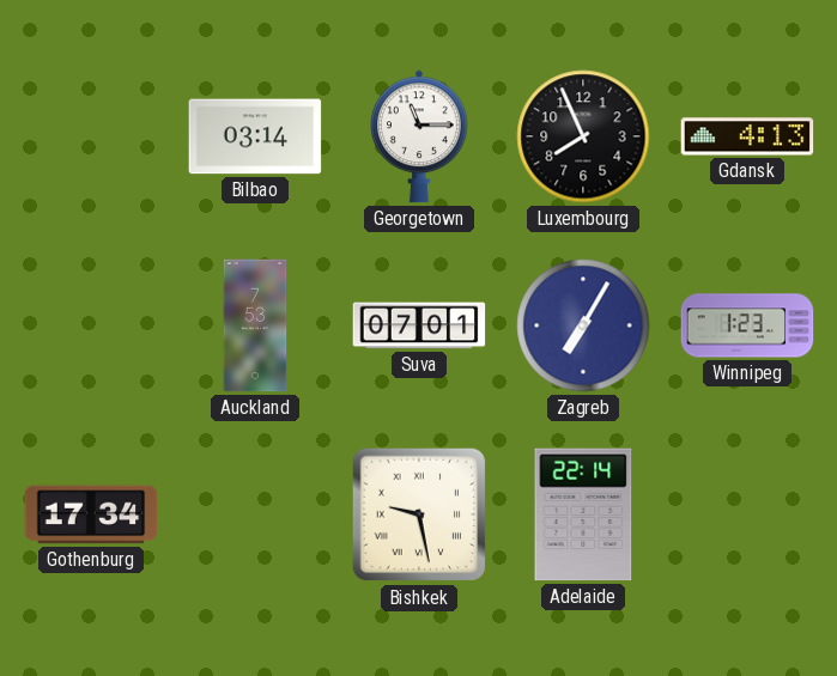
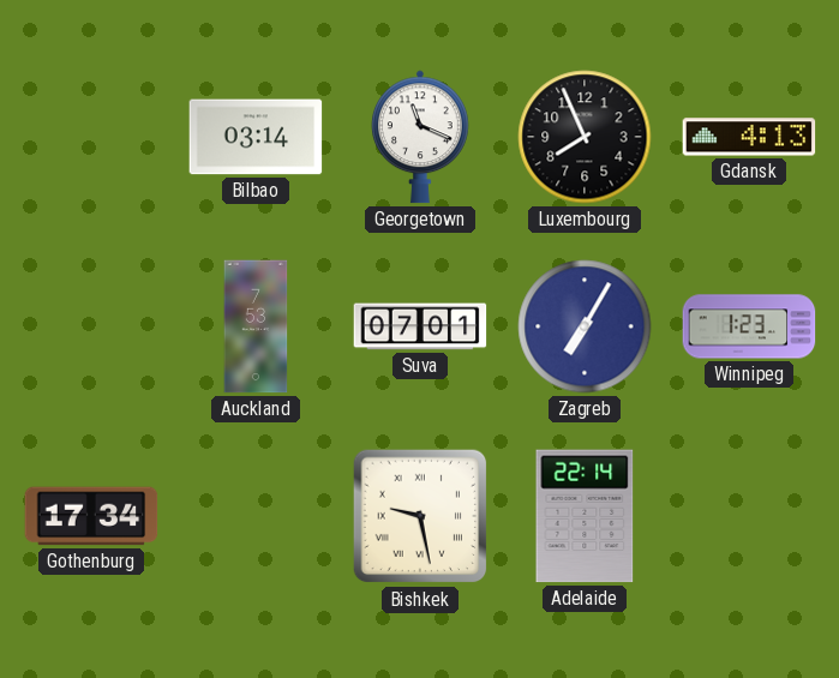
Georgetown: 11:15 -> 11:19
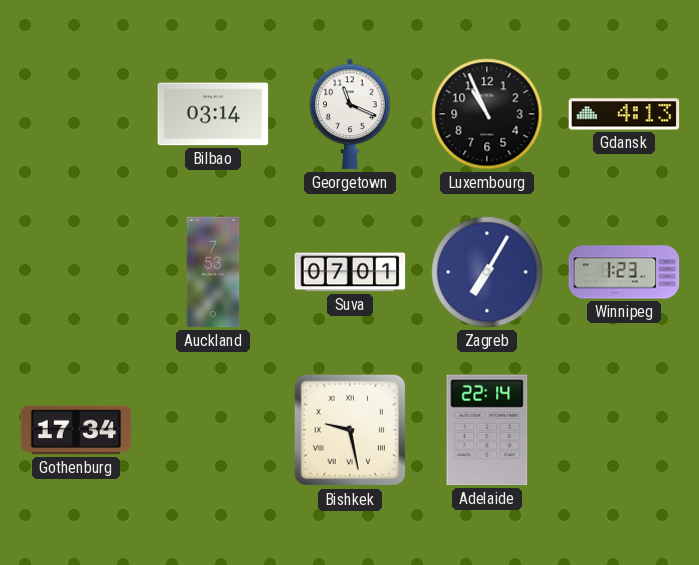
Luxembourg: 7:56 -> 10:56
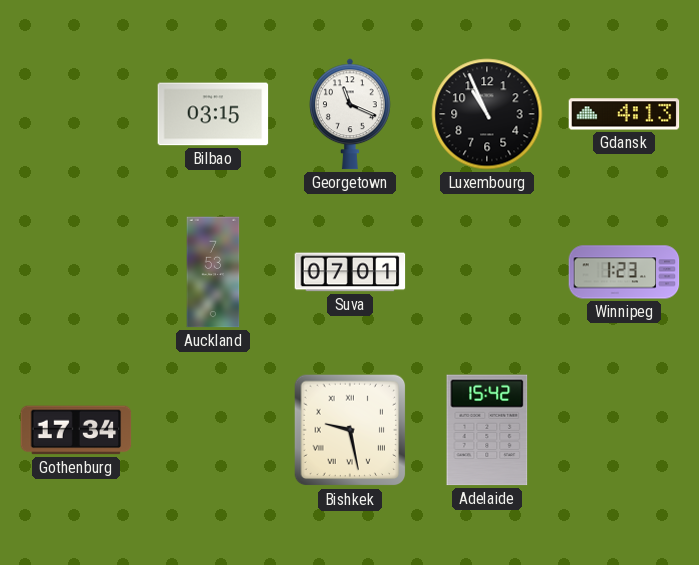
Bilbao: 03:14 -> 03:15
Zagreb: 7:05 -> none
Adelaide: 22:14 -> 15:42
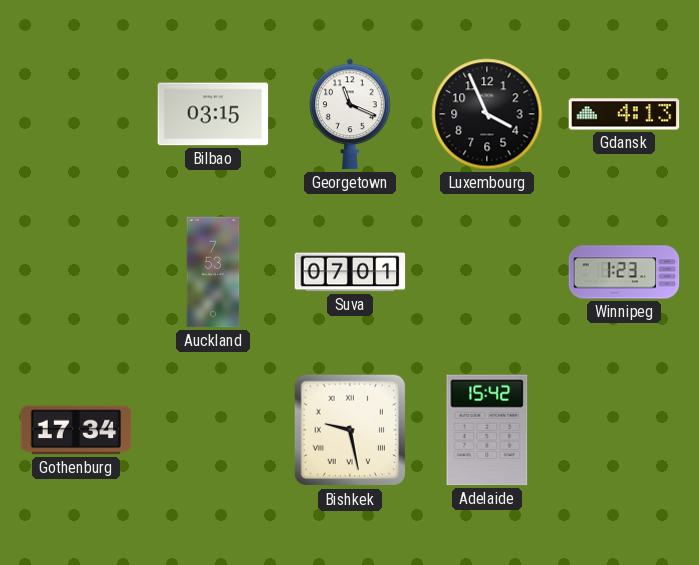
Luxembourg: 10:56 -> 3:56
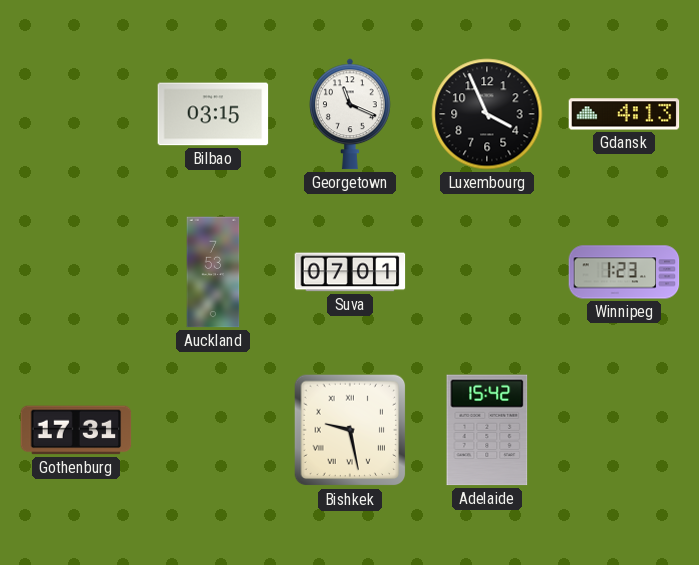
Gothenburg: 17:34 -> 17:31
